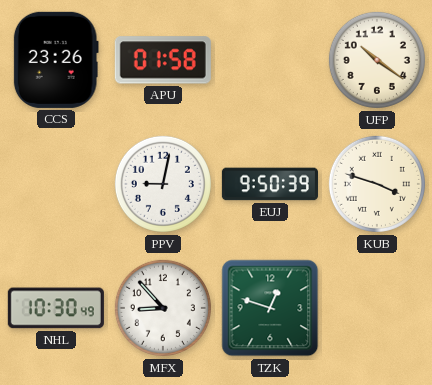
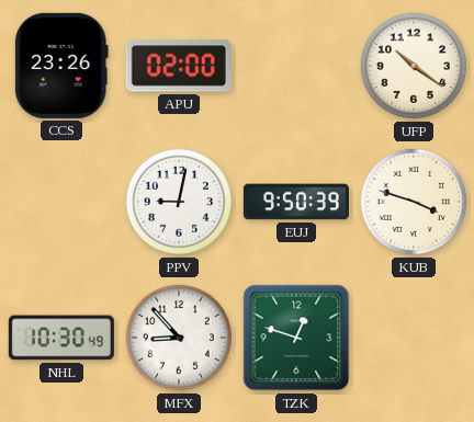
APU: 01:58 -> 02:00
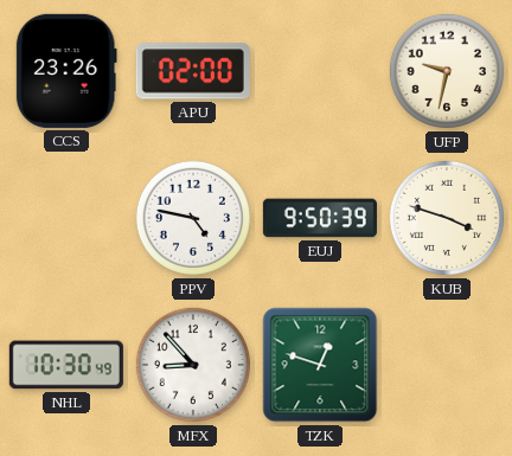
UFP: 10:21 -> 9:32
PPV: 9:02 -> 4:47
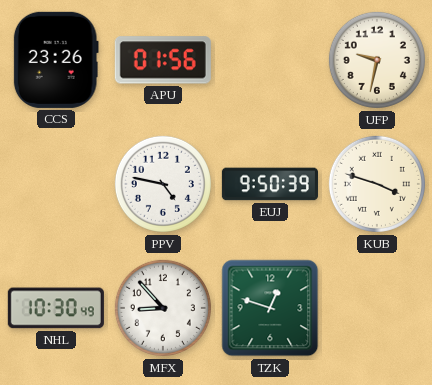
APU: 02:00 -> 01:56
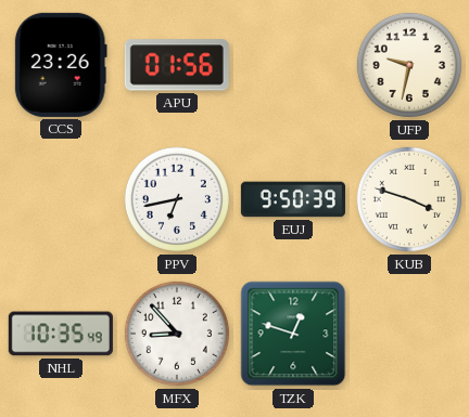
PPV: 4:47 -> 6:43
NHL: 10:30 -> 10:35
